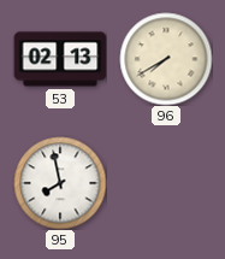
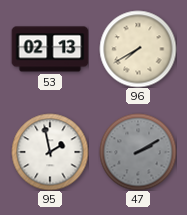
95: 7:58 -> 1:58
47: none -> 2:10
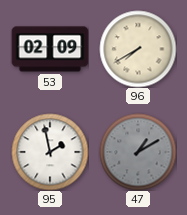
53: 02:13 -> 02:09
47: 2:10 -> 1:10
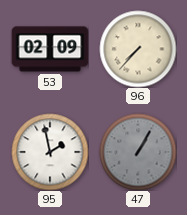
96: 7:40 -> 7:37
47: 1:10 -> 1:05
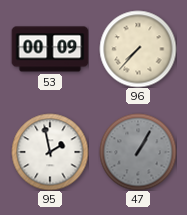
53: 02:09 -> 00:09
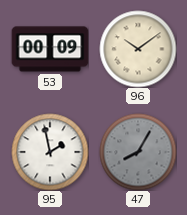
96: 7:37 -> 10:09
47: 1:05 -> 8:05
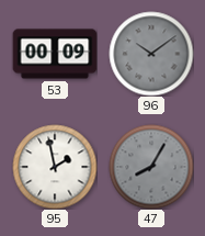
96 dial: cream -> grey
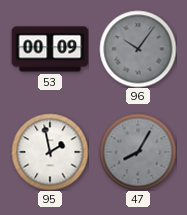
96: 10:09 -> 10:06
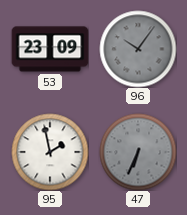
53: 00:09 -> 23:09
47: 8:05 -> 6:34
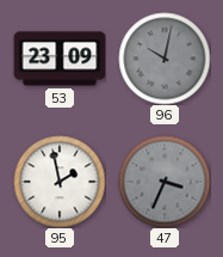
96: 10:06 -> 10:02
47: 6:34 -> 3:34
